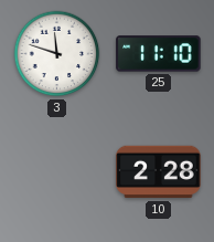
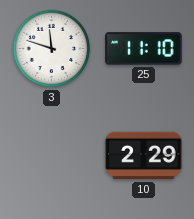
10: 2:28 -> 2:29
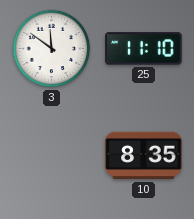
3: 11:48 -> 11:51
10: 2:29 -> 8:35
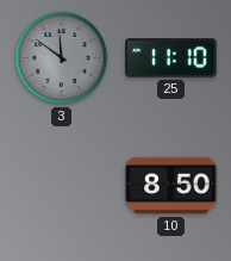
3 dial: white -> grey
10: 8:35 -> 8:50
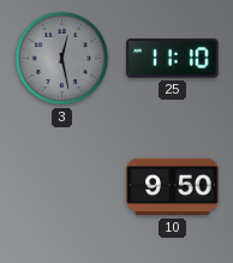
3: 11:51 -> 12:28
10: 8:50 -> 9:50
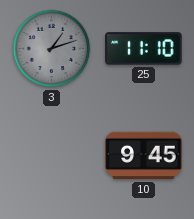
3: 12:28 -> 1:12
10: 9:50 -> 9:45
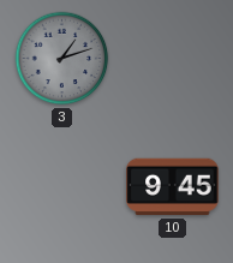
25: 11:10 -> none
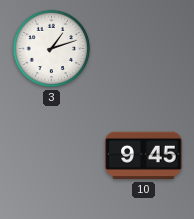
3 dial: grey -> white
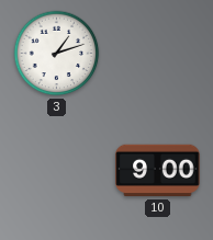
10: 9:45 -> 9:00
